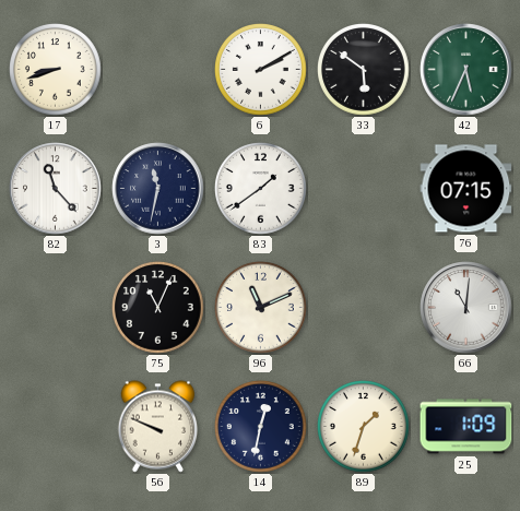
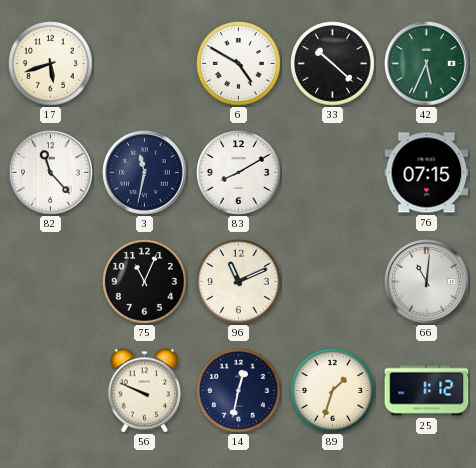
17: 8:42 -> 5:42
6: 2:10 -> 4:50
33: 5:51 -> 10:22
83: 1:39 -> 8:10
25: 1:09 -> 1:12
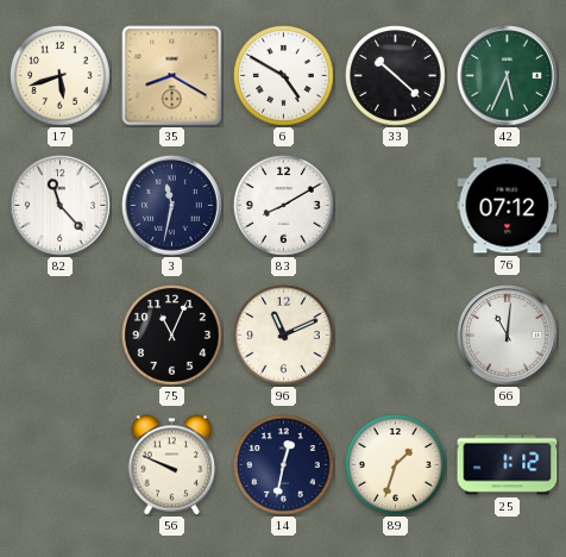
35: none -> 8:20
76: 07:15 -> 07:12
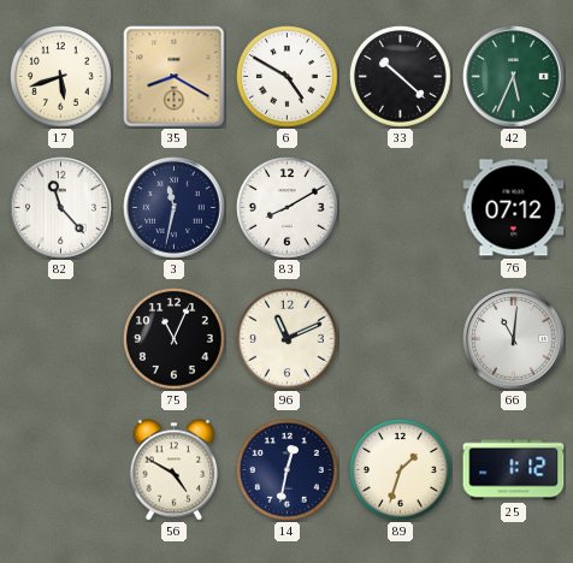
56: 9:49 -> 4:50
